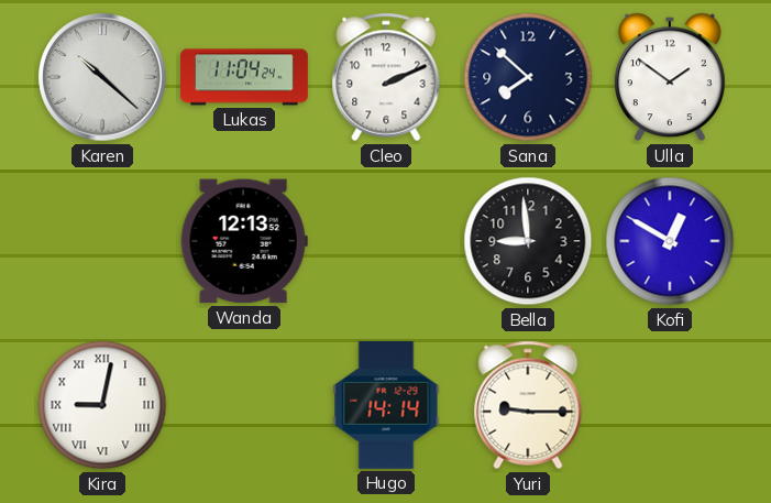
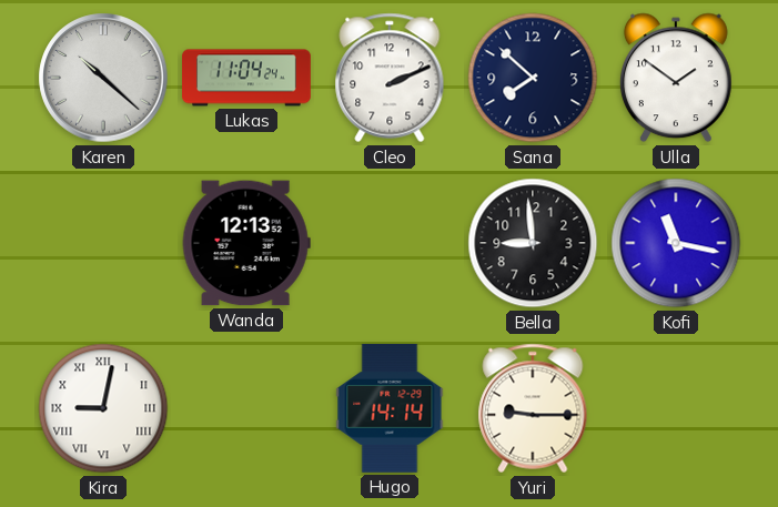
Kofi: 12:50 -> 11:17
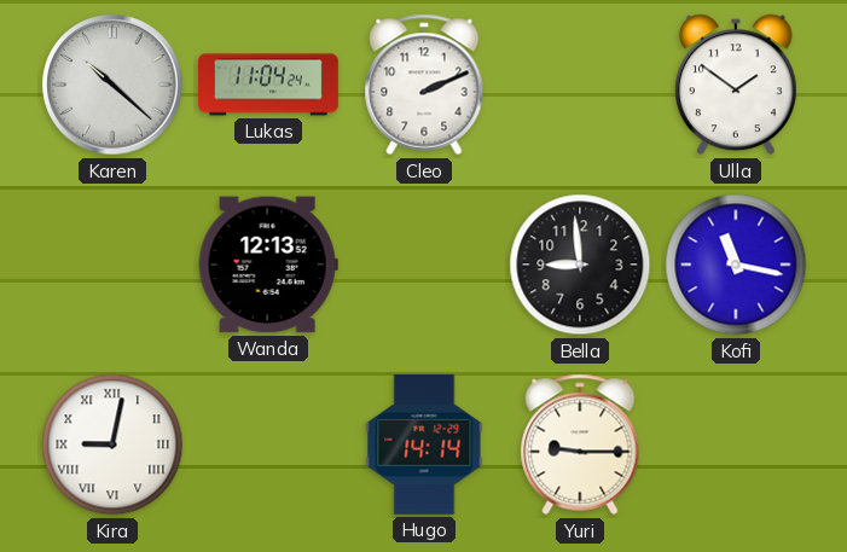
Sana: 7:52 -> none
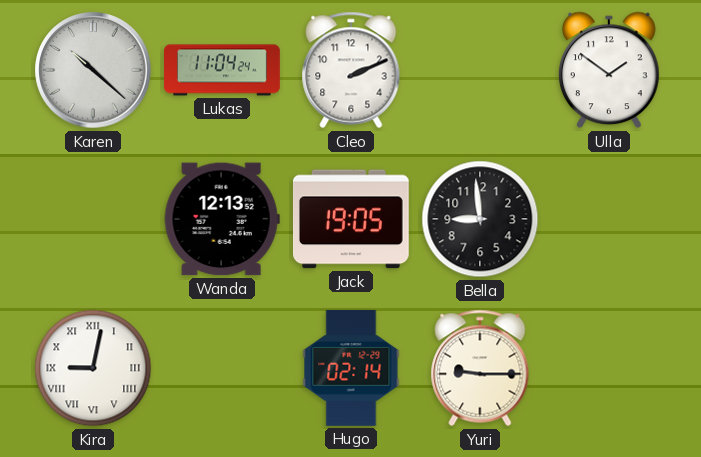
Jack: none -> 19:05
Kofi: 11:17 -> none
Hugo: 14:14 -> 02:14
